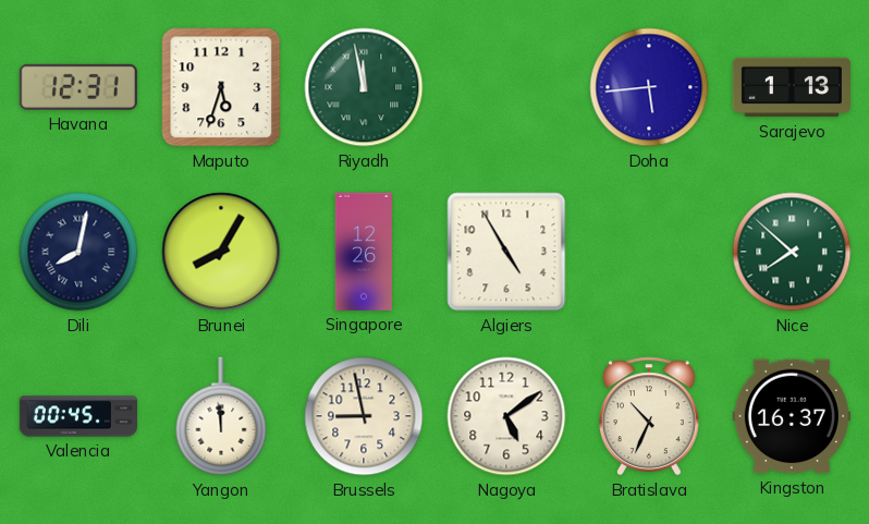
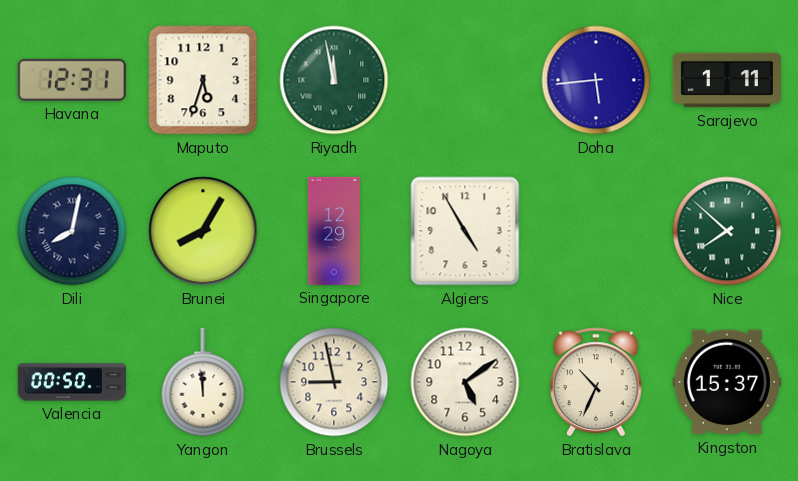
Sarajevo: 1:13 -> 1:11
Singapore: 12:26 -> 12:29
Valencia: 00:45 -> 00:50
Kingston: 16:37 -> 15:37
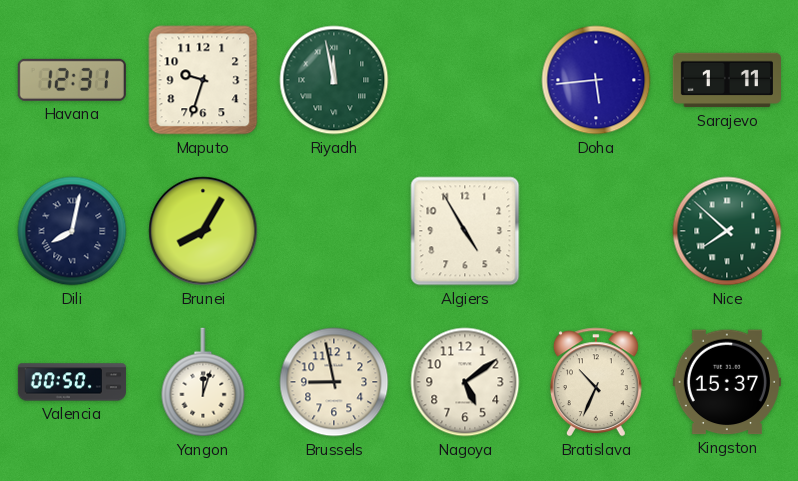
Maputo: 5:33 -> 9:33
Singapore: 12:29 -> none
Yangon: 11:59 -> 12:03
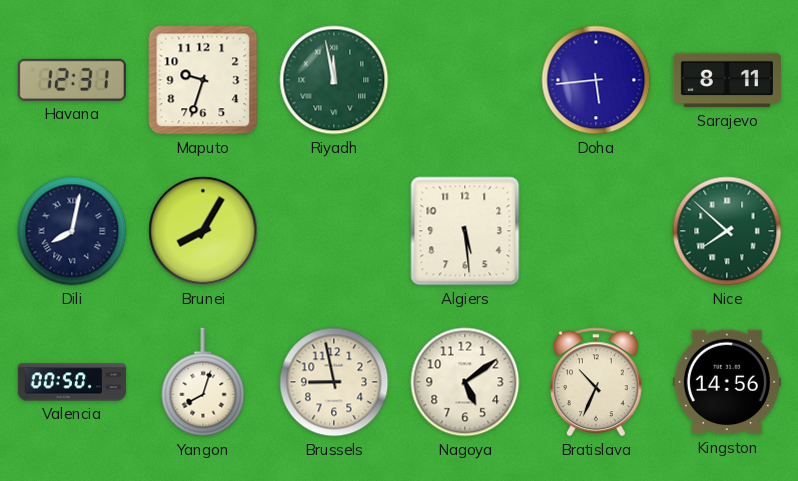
Sarajevo: 1:11 -> 8:11
Algiers: 4:55 -> 5:29
Yangon: 12:03 -> 8:03
Kingston: 15:37 -> 14:56
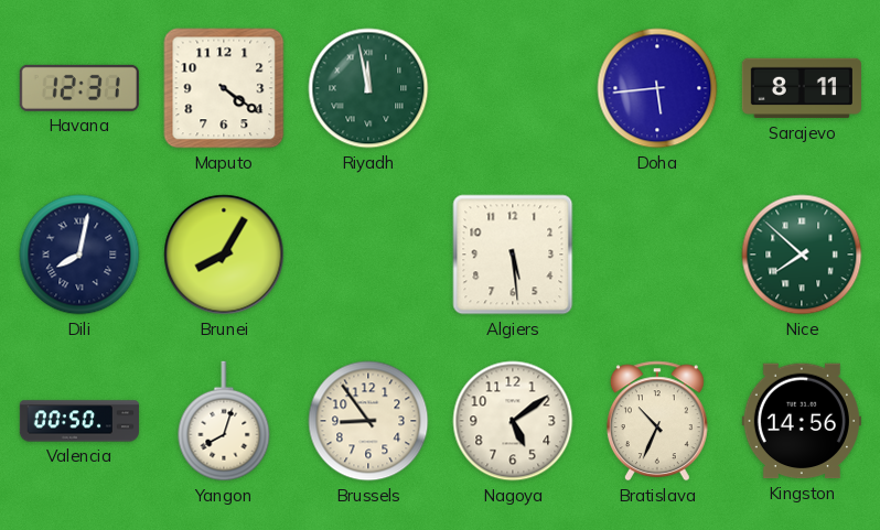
Maputo: 9:33 -> 4:21
Brussels: 8:58 -> 8:54
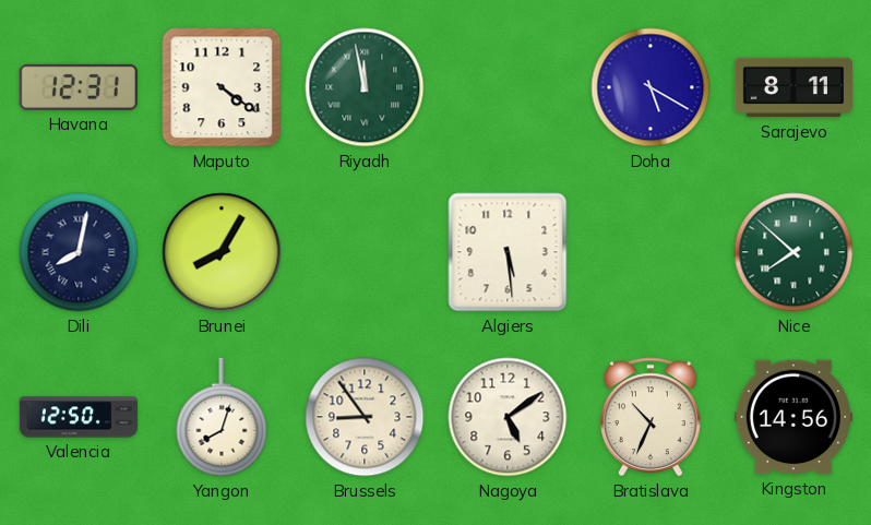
Doha: 5:44 -> 5:20
Valencia: 00:50 -> 12:50
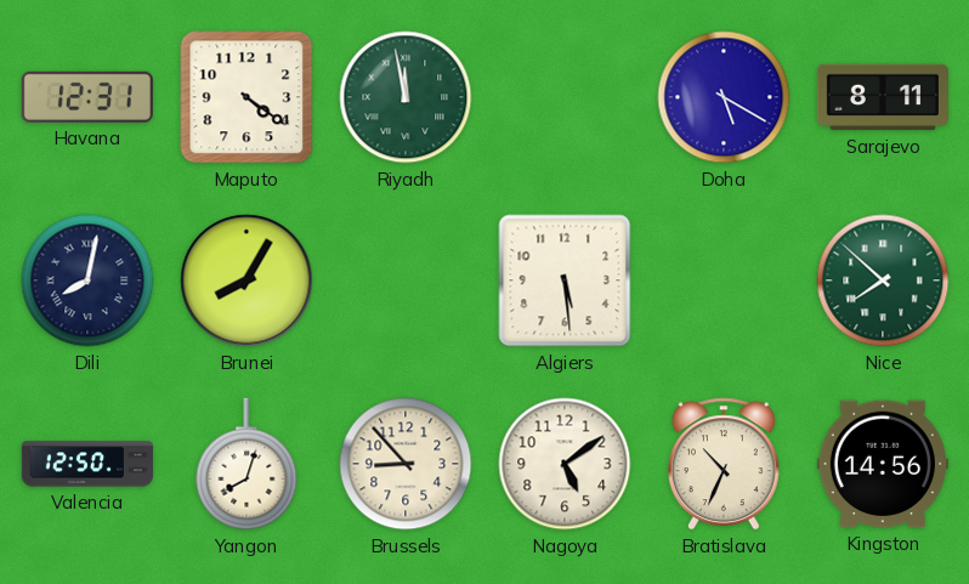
Brussels: 8:54 -> 8:53
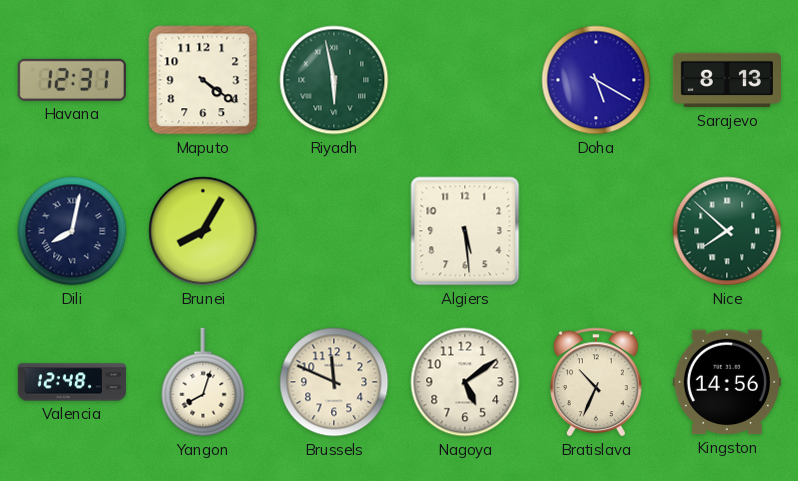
Riyadh: 11:58 -> 5:58
Sarajevo: 8:11 -> 8:13
Valencia: 12:50 -> 12:48
Brussels: 8:53 -> 11:49
